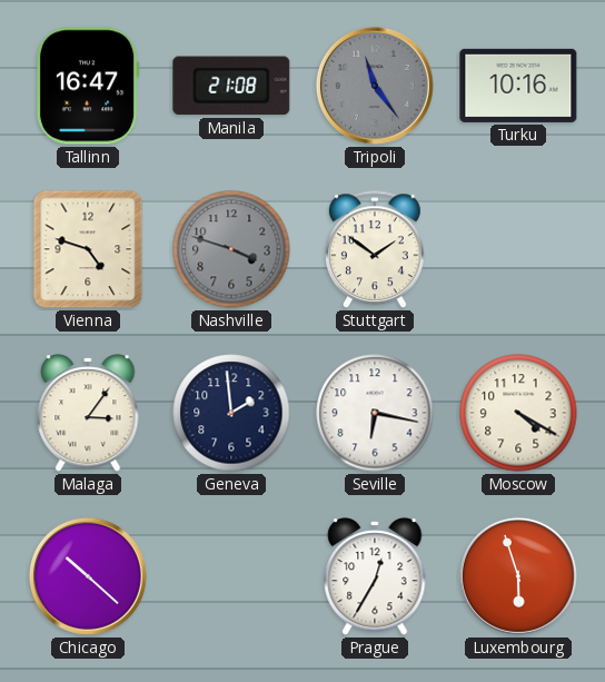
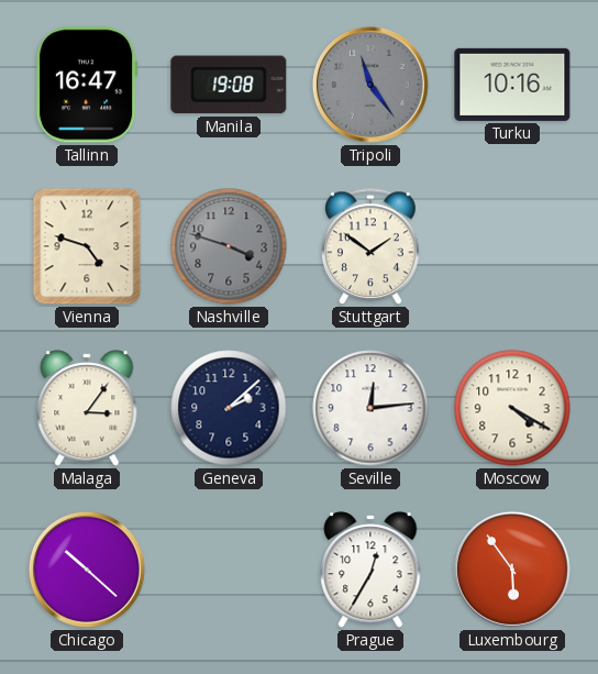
Manila: 21:08 -> 19:08
Geneva: 1:59 -> 2:08
Seville: 6:17 -> 12:14
Luxembourg: 5:57 -> 5:54
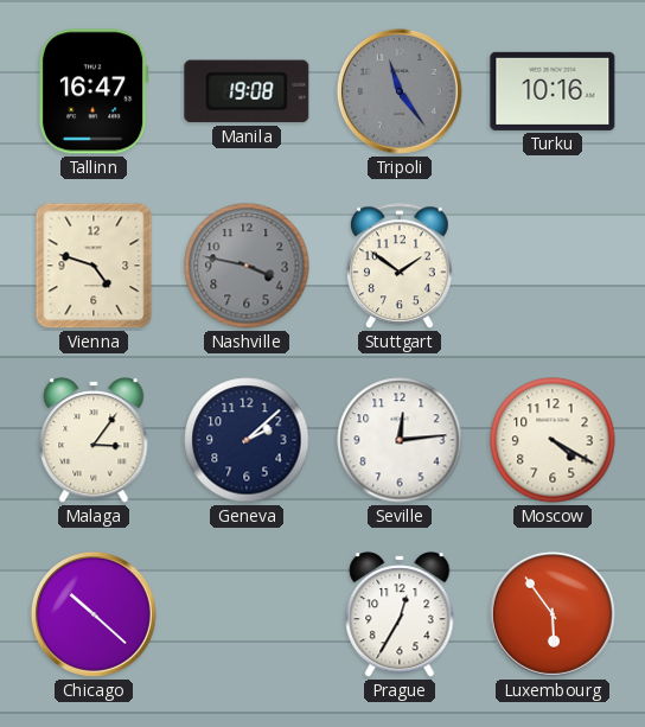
Nashville: 3:48 -> 3:47
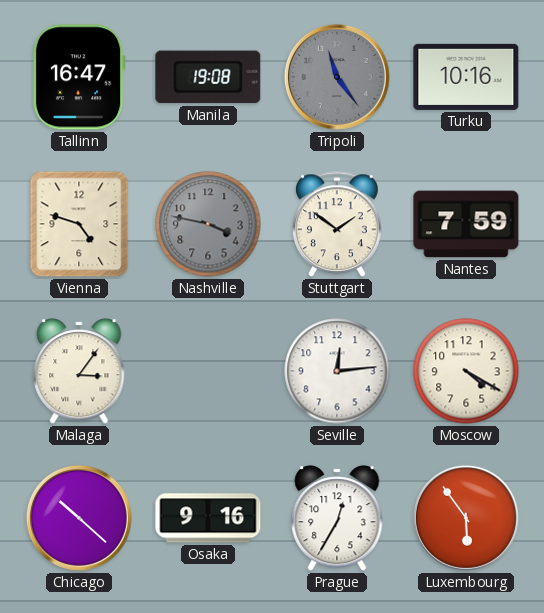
Nantes: none -> 7:59
Geneva: 2:08 -> none
Osaka: none -> 9:16
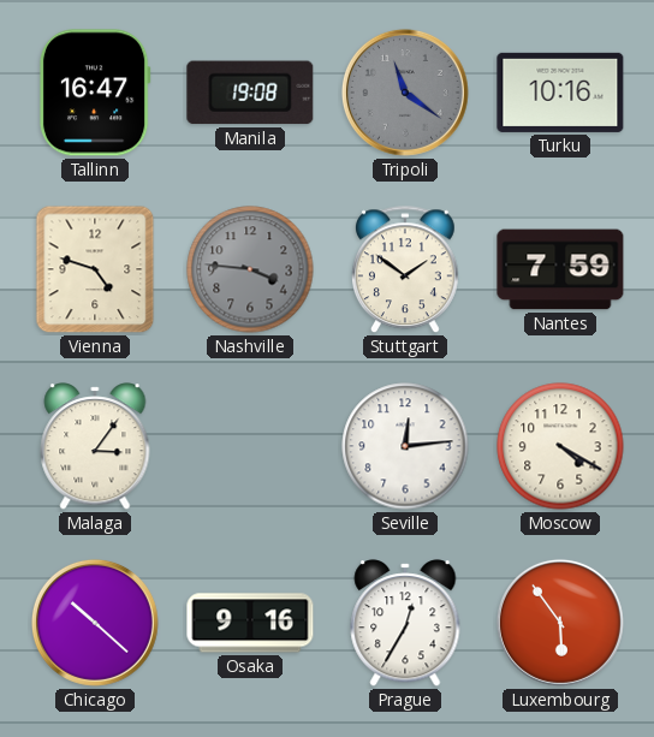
Tripoli: 11:24 -> 11:21
Nashville: 3:47 -> 3:46
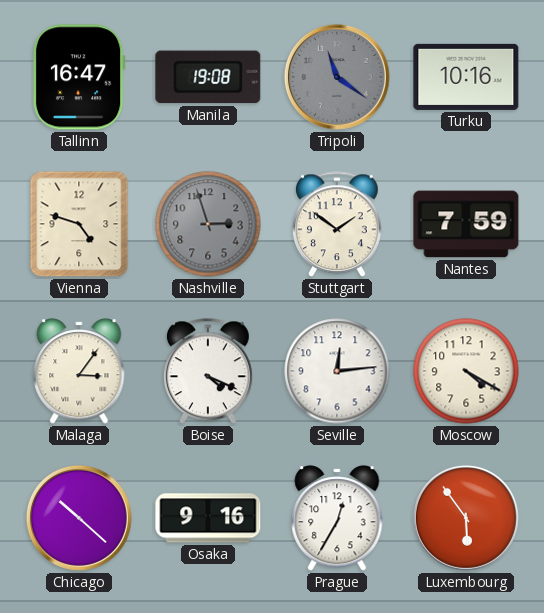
Nashville: 3:46 -> 2:57
Boise: none -> 4:19
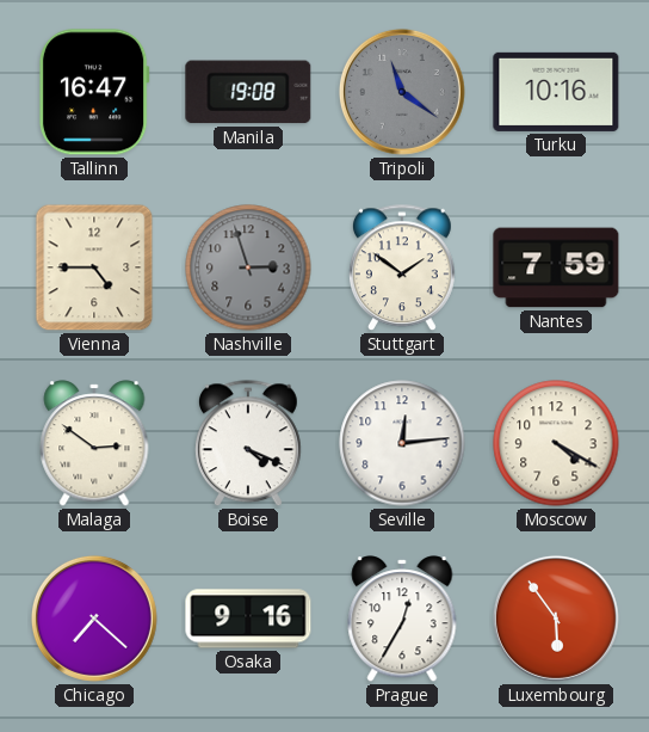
Vienna: 4:48 -> 4:45
Malaga: 3:06 -> 2:51
Chicago: 10:22 -> 7:22
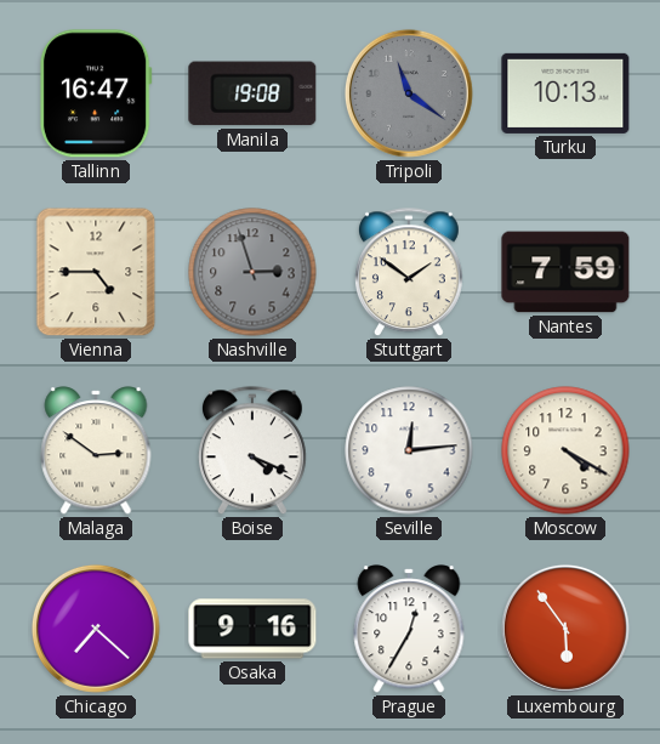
Turku: 10:16 -> 10:13
